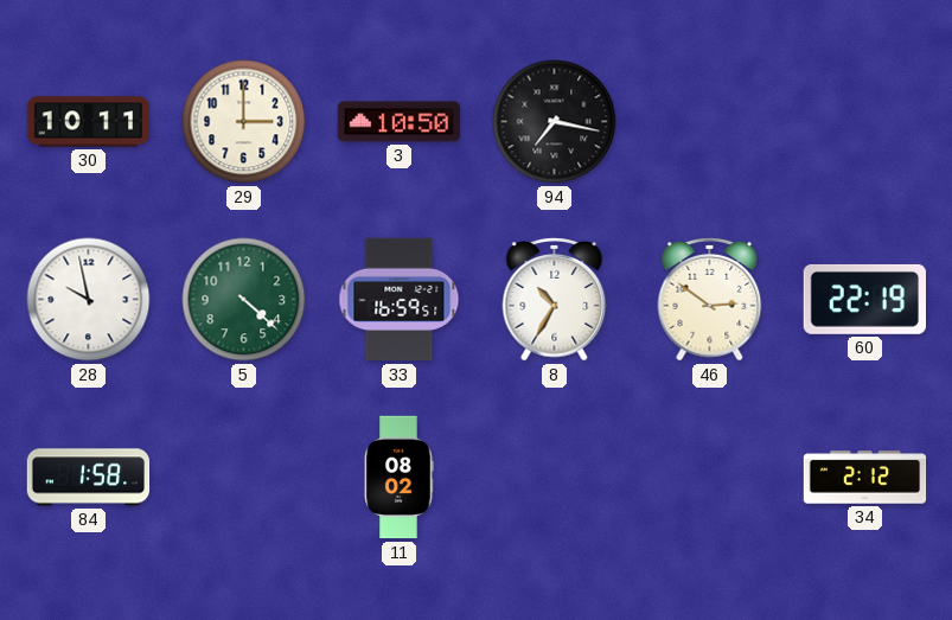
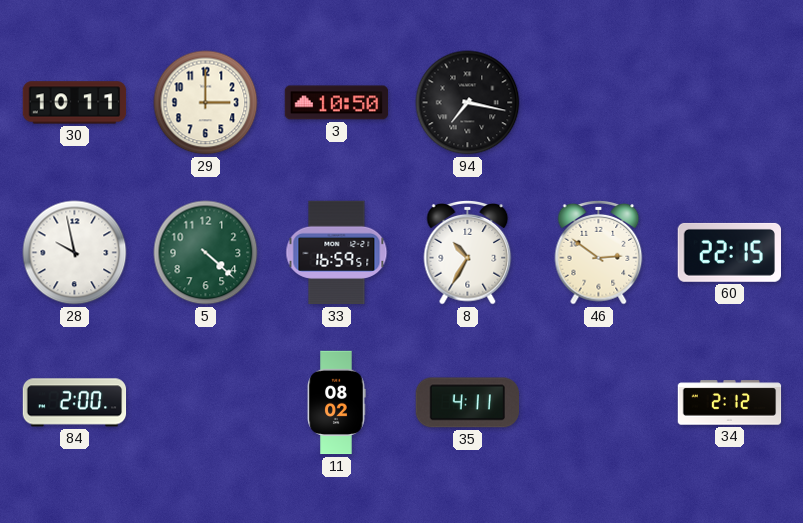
60: 22:19 -> 22:15
84: 1:58 -> 2:00
35: none -> 4:11
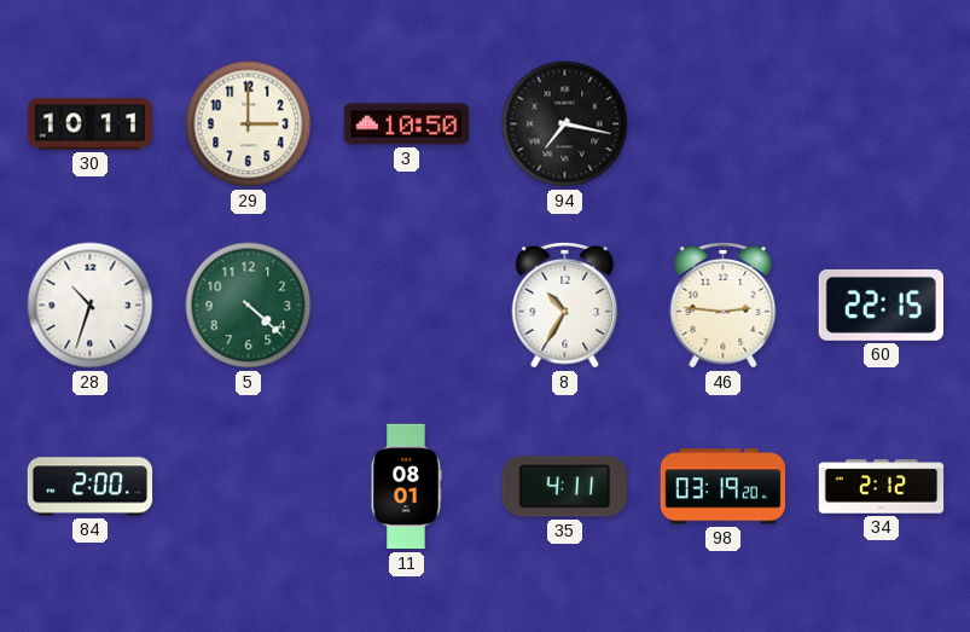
28: 9:58 -> 10:33
33: 16:59 -> none
46: 2:51 -> 2:46
11: 08:02 -> 08:01
98: none -> 03:19
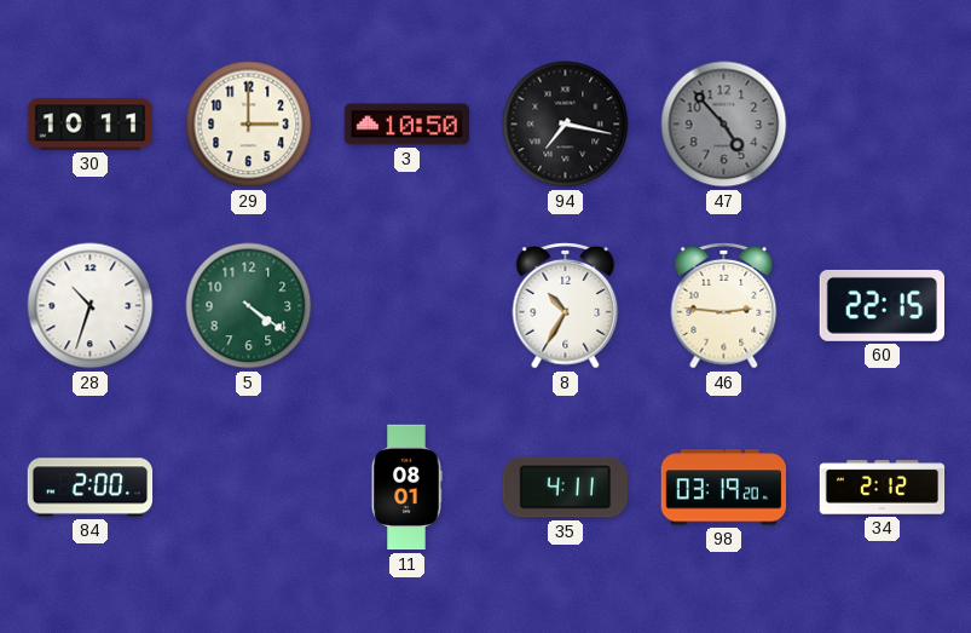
47: none -> 4:53
5: 4:22 -> 4:21
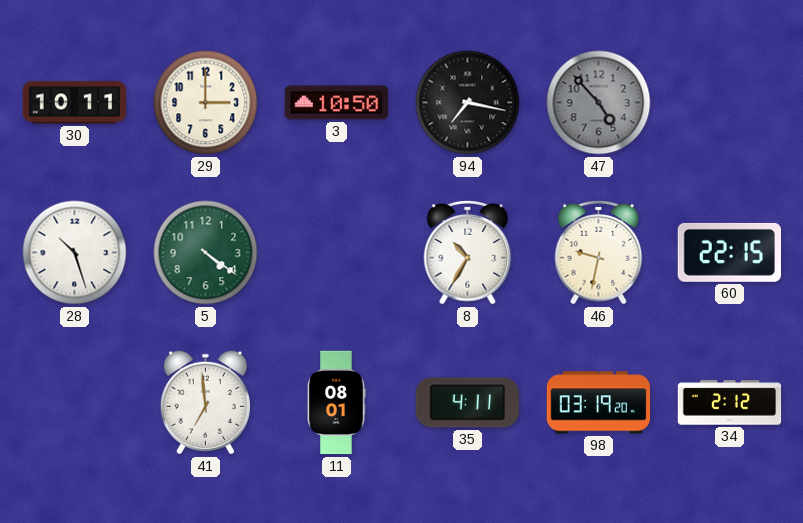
28: 10:33 -> 10:27
46: 2:46 -> 9:32
84: 2:00 -> none
41: none -> 6:59
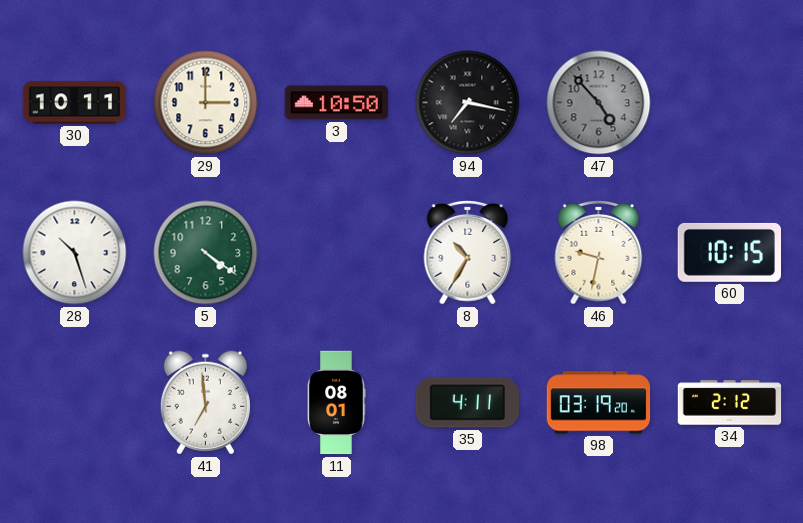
60: 22:15 -> 10:15
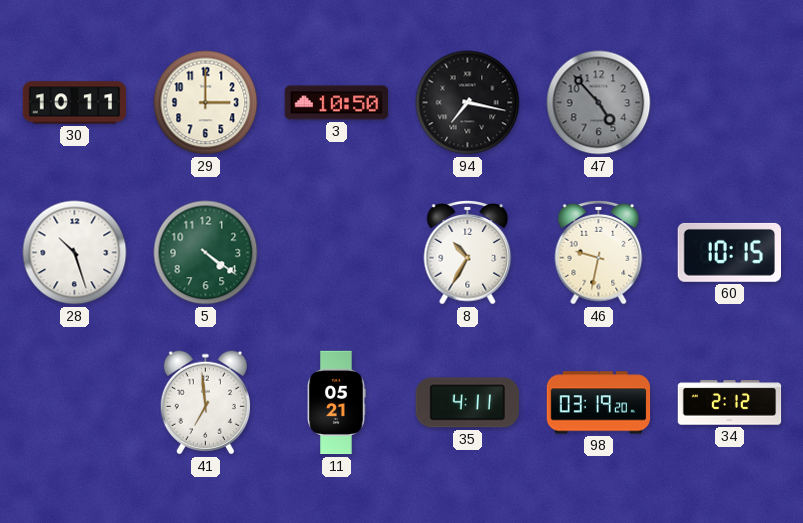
11: 08:01 -> 05:21
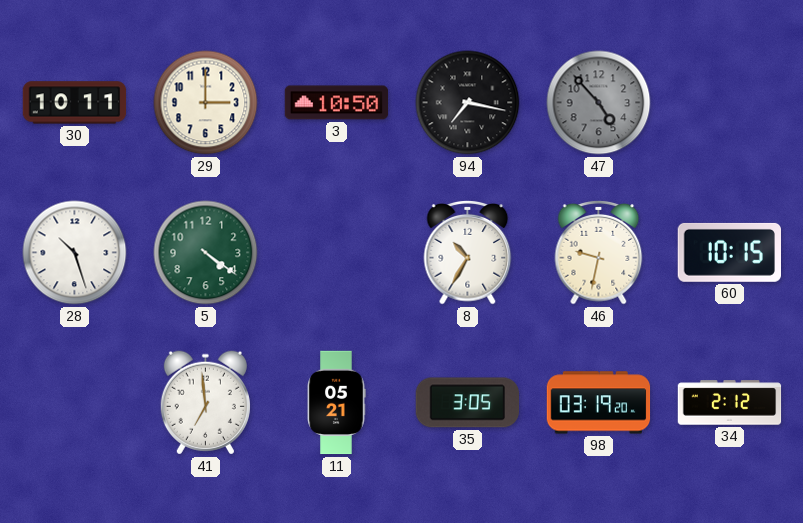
35: 4:11 -> 3:05
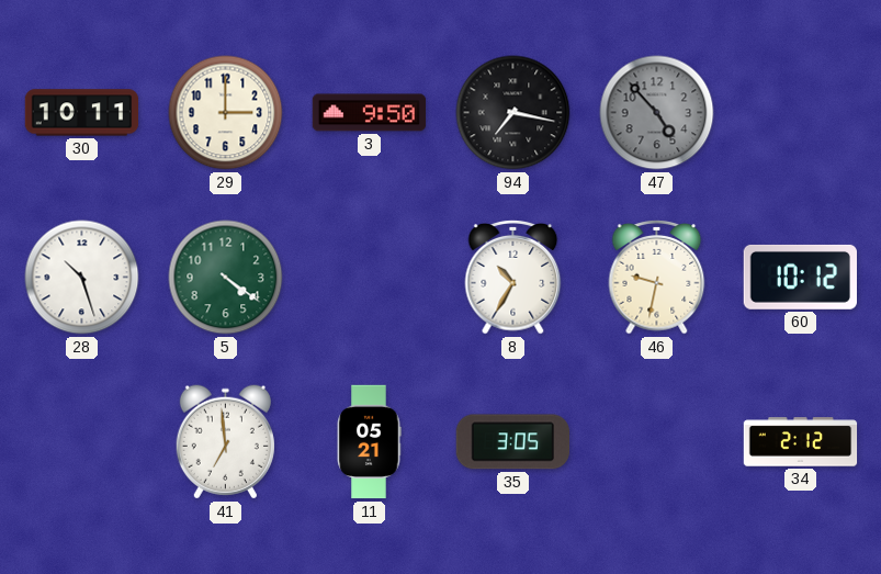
3: 10:50 -> 9:50
60: 10:15 -> 10:12
98: 03:19 -> none
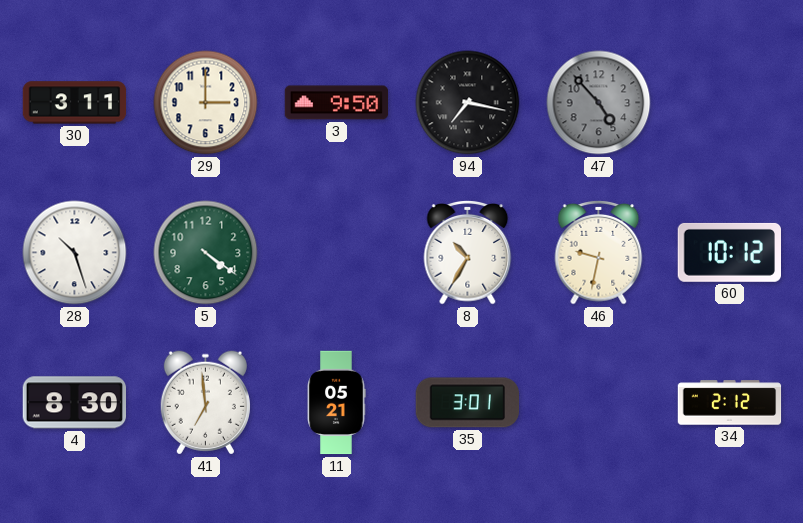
30: 10:11 -> 3:11
4: none -> 8:30
35: 3:05 -> 3:01
